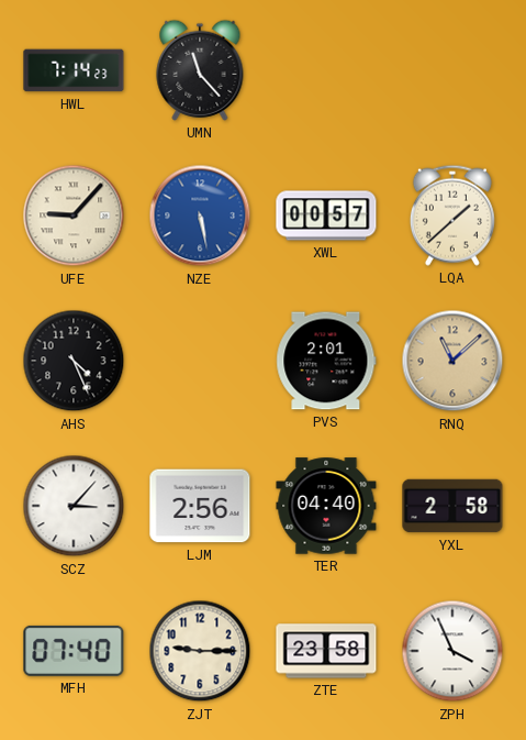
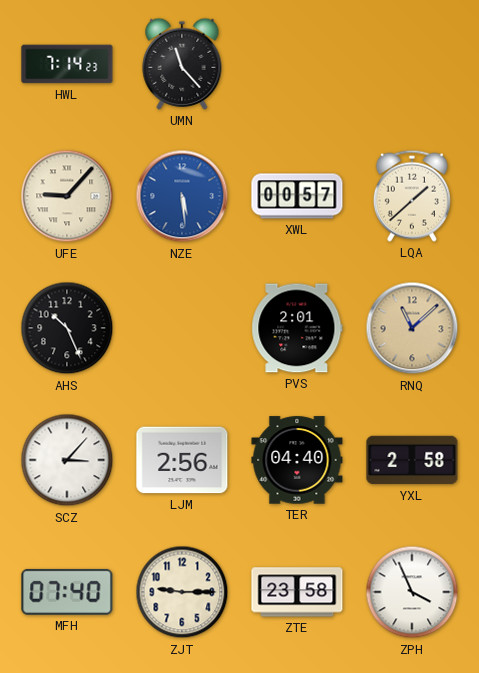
NZE: 5:28 -> 5:29
AHS: 4:26 -> 10:26
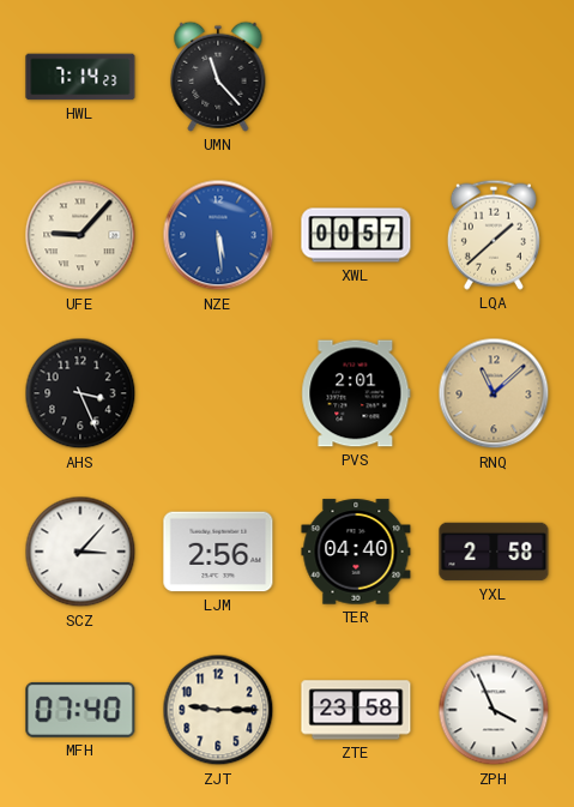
AHS: 10:26 -> 3:26
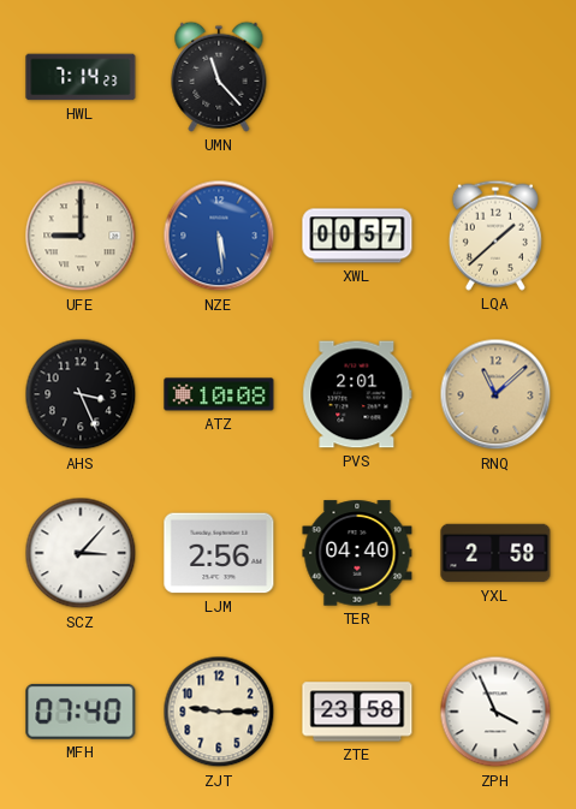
UFE: 9:07 -> 9:00
ATZ: none -> 10:08
